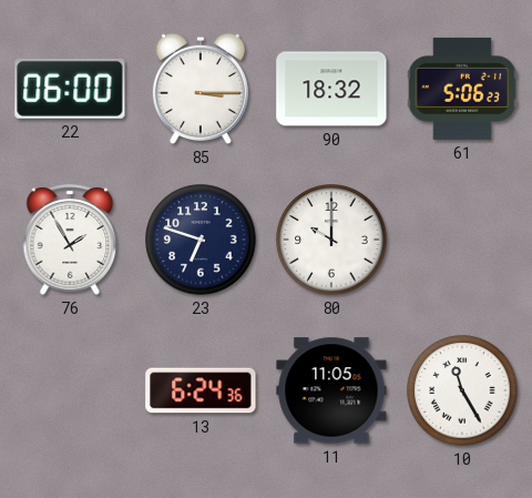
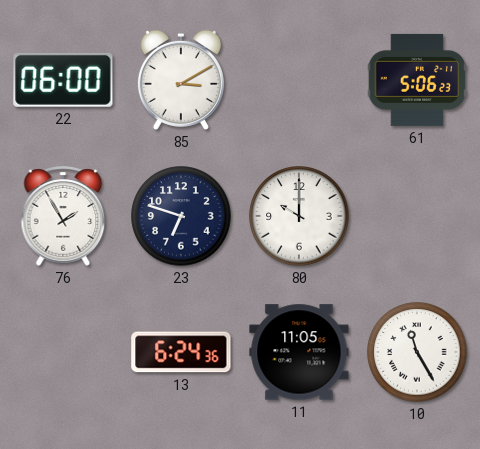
85: 3:15 -> 3:10
90: 18:32 -> none
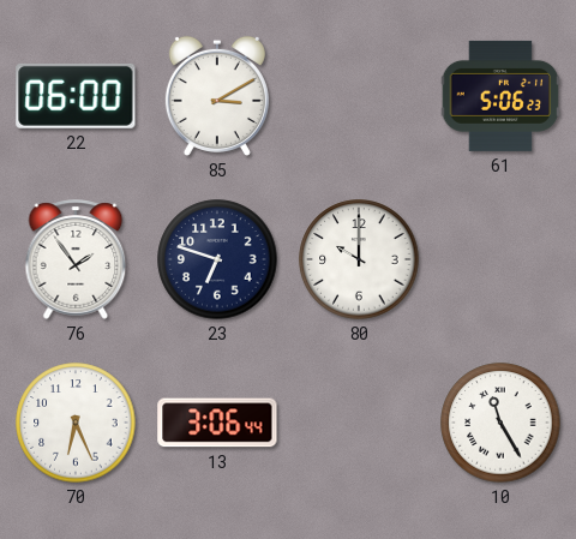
76: 1:55 -> 1:54
70: none -> 6:26
13: 6:24 -> 3:06
11: 11:05 -> none
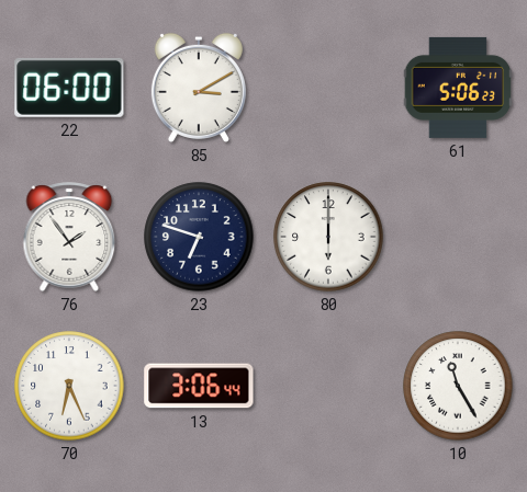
80: 10:00 -> 6:00
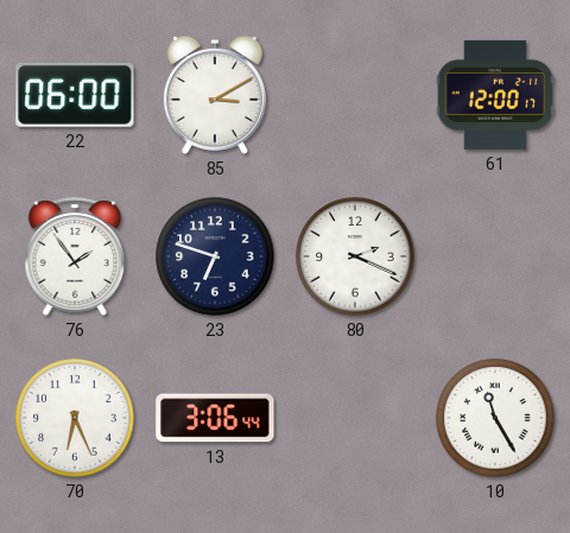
61: 5:06 -> 12:00
80: 6:00 -> 2:19
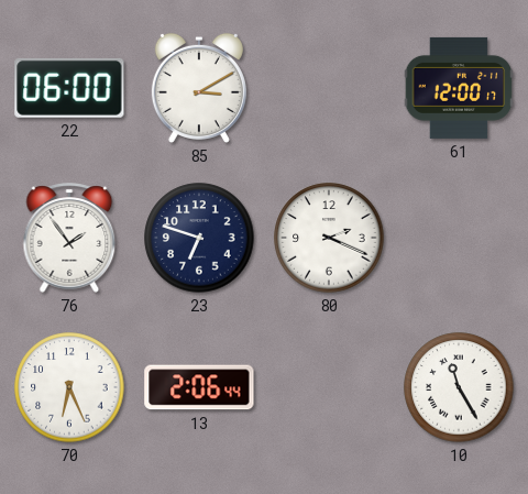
13: 3:06 -> 2:06
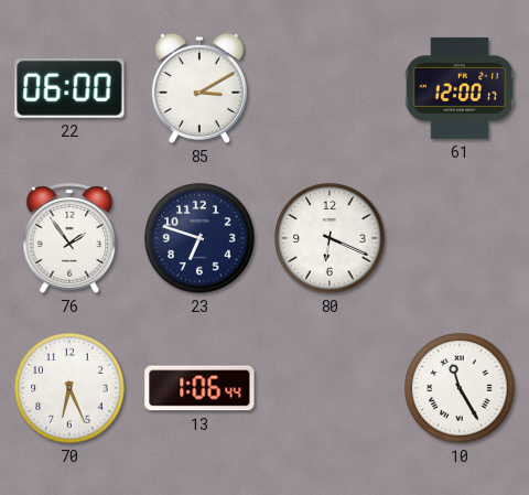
80: 2:19 -> 6:19
13: 2:06 -> 1:06
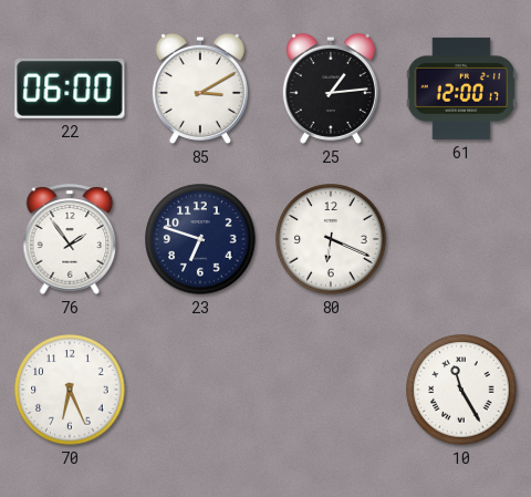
25: none -> 1:14
13: 1:06 -> none
